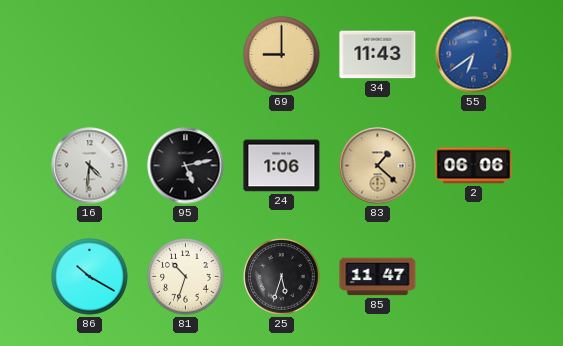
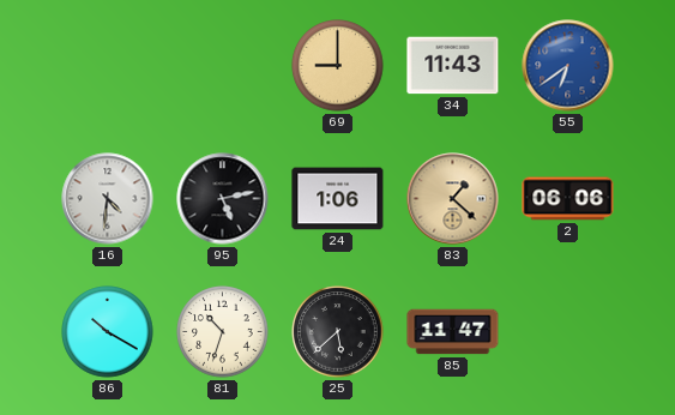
25: 5:33 -> 5:38
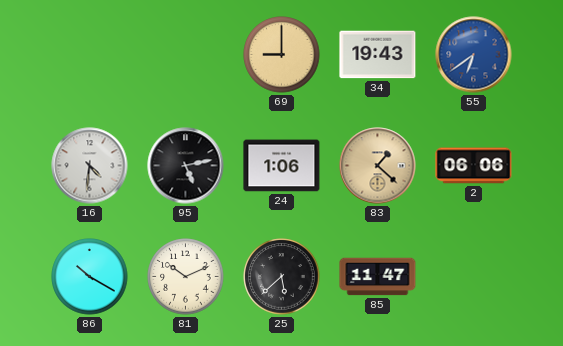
34: 11:43 -> 19:43
81: 10:33 -> 10:11
